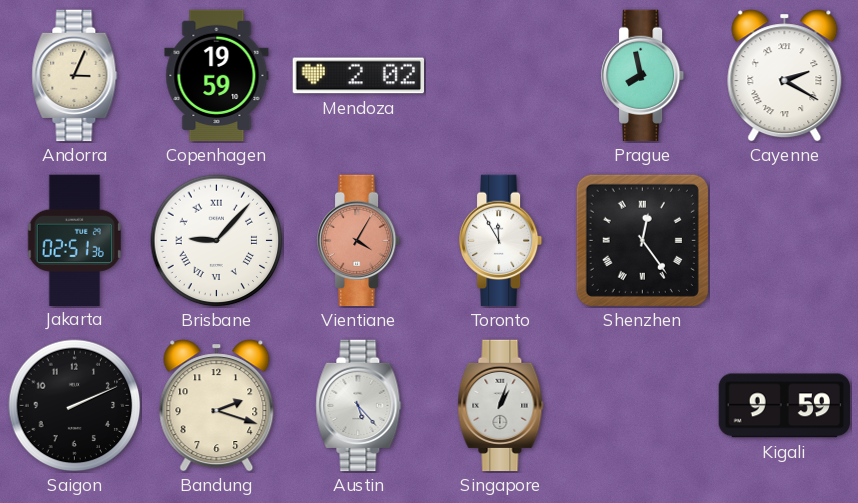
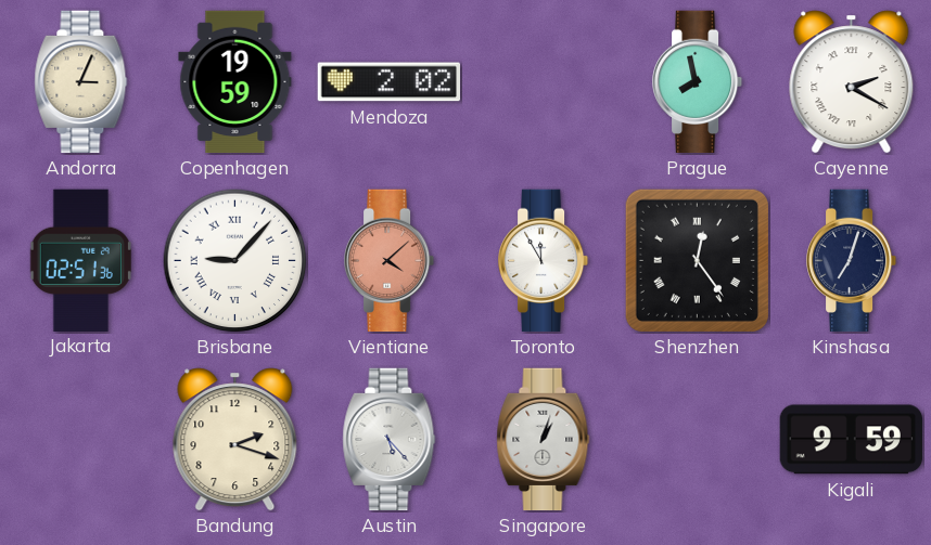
Vientiane: 4:05 -> 4:08
Kinshasa: none -> 7:03
Saigon: 2:11 -> none
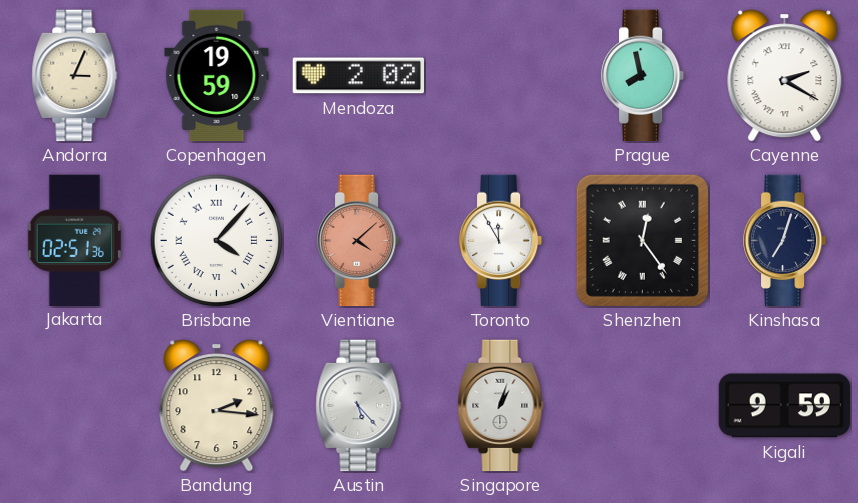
Brisbane: 9:07 -> 4:07
Bandung: 2:18 -> 2:16
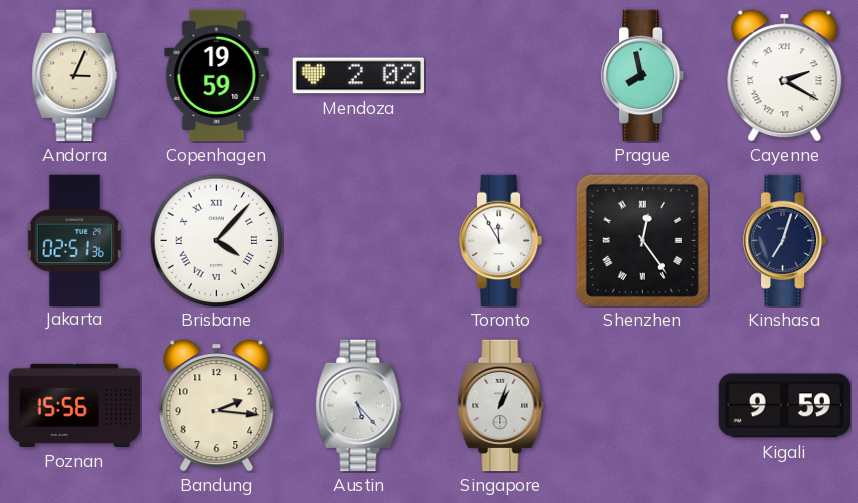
Vientiane: 4:08 -> none
Poznan: none -> 15:56
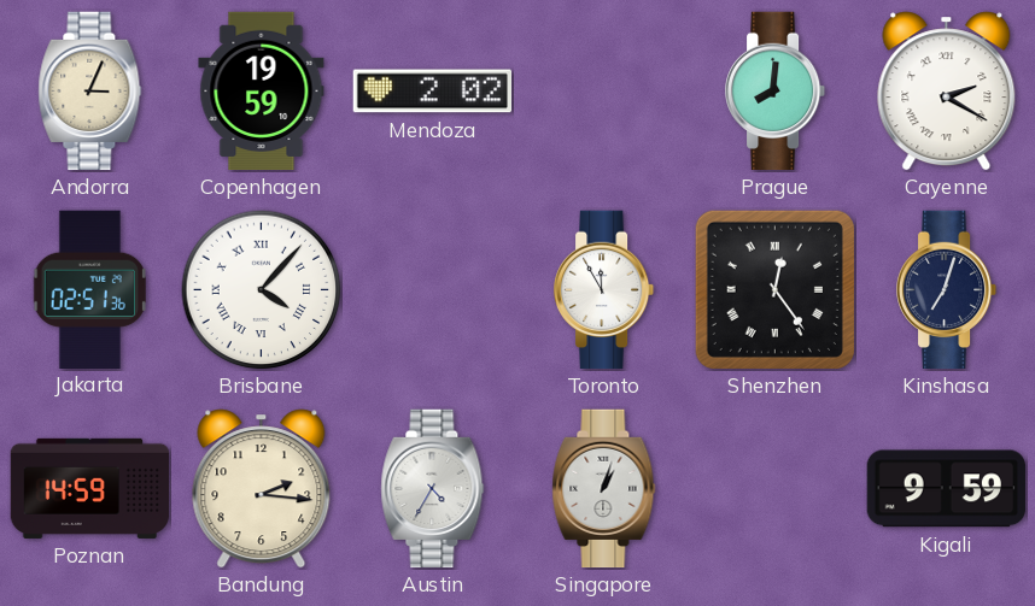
Prague: 7:58 -> 8:01
Poznan: 15:56 -> 14:59
Austin: 5:23 -> 4:35
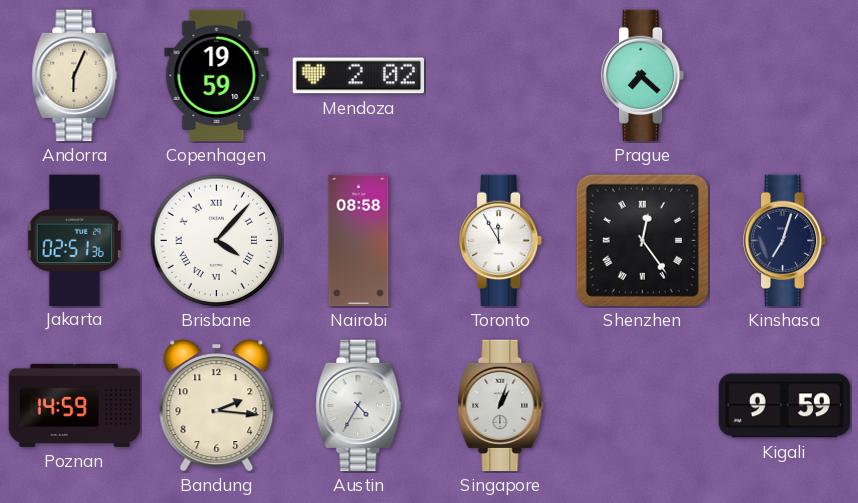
Andorra: 3:04 -> 6:04
Prague: 8:01 -> 7:22
Cayenne: 2:20 -> none
Nairobi: none -> 08:58
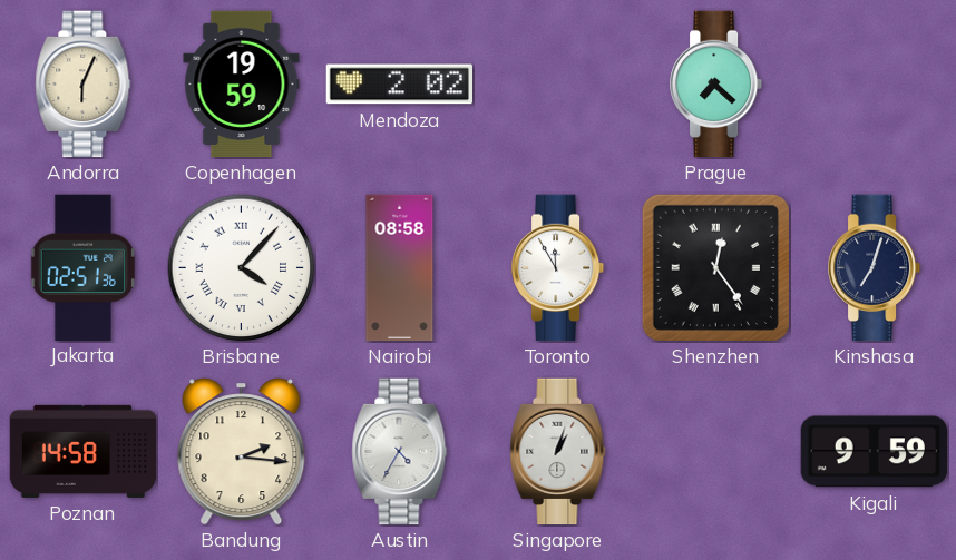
Poznan: 14:59 -> 14:58
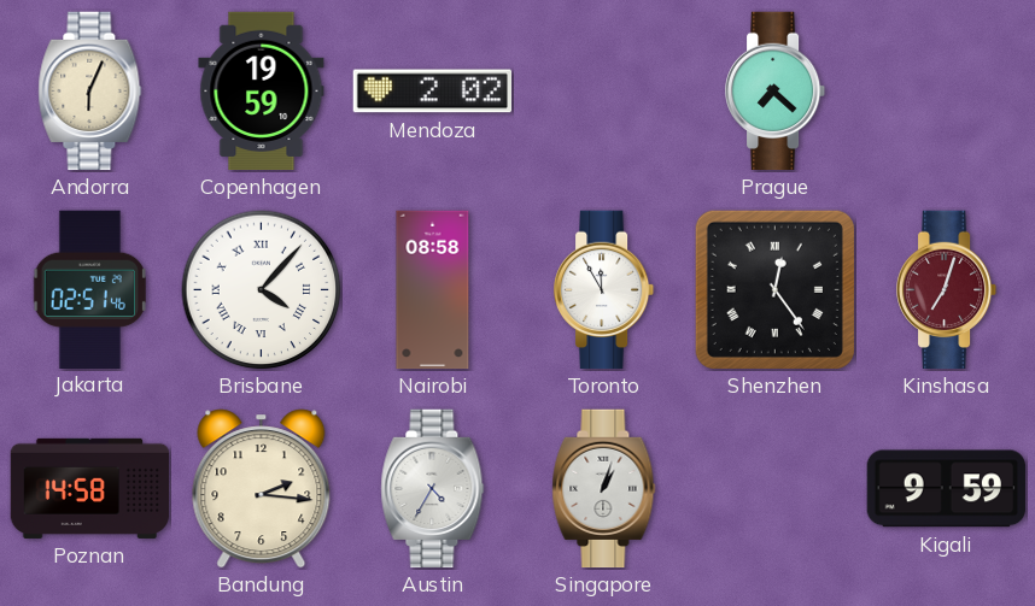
Jakarta: 02:51:36 -> 02:51:46
Kinshasa dial: navy -> burgundy
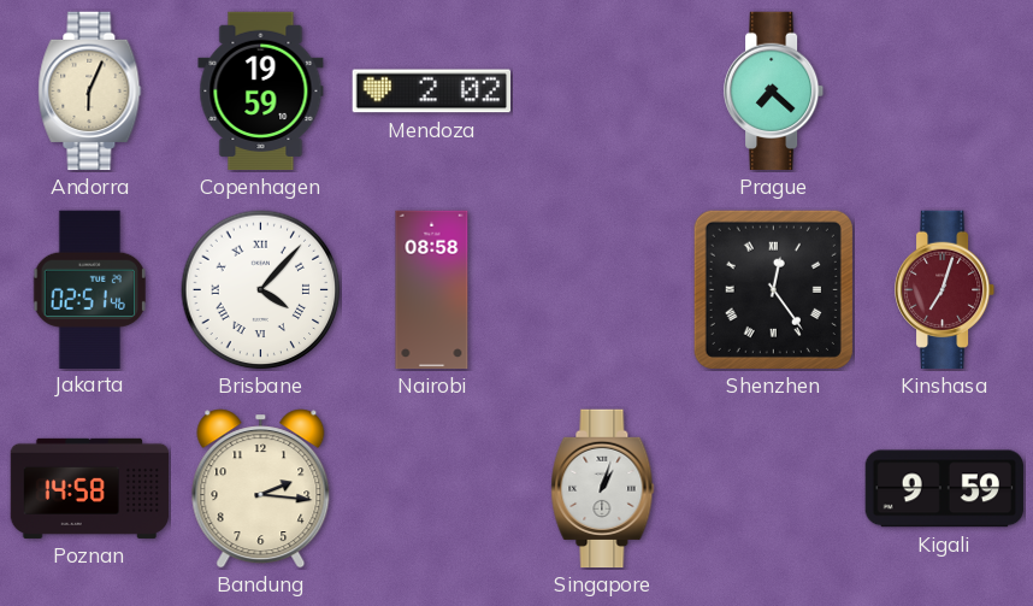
Toronto: 11:55 -> none
Austin: 4:35 -> none
